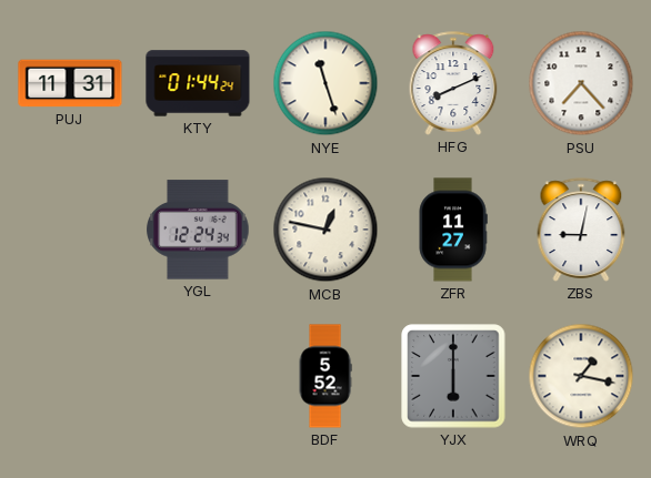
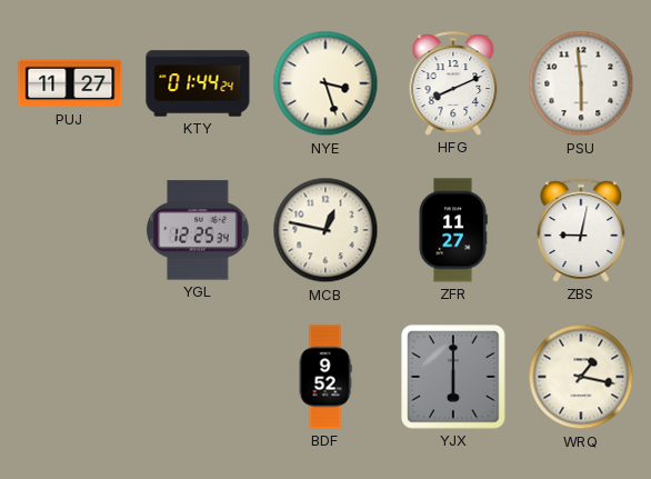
PUJ: 11:31 -> 11:27
NYE: 11:27 -> 3:27
PSU: 7:23 -> 5:59
YGL: 12:24 -> 12:25
BDF: 5:52 -> 9:52
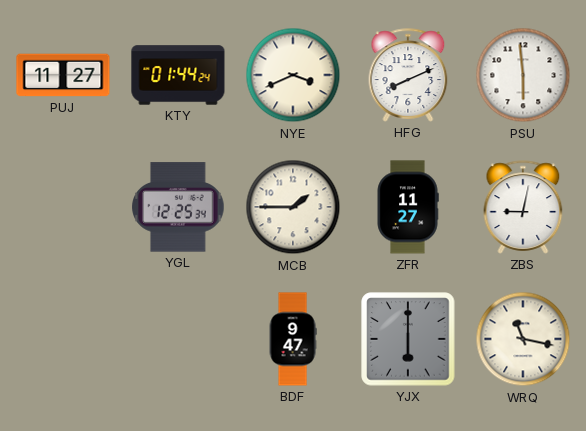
NYE: 3:27 -> 3:41
MCB: 12:47 -> 1:45
BDF: 9:52 -> 9:47
WRQ: 1:17 -> 11:17
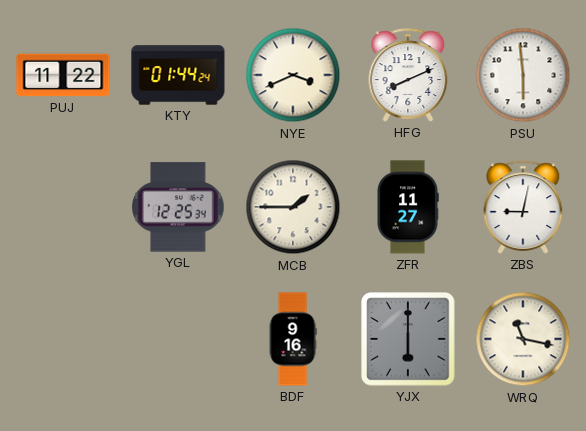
PUJ: 11:27 -> 11:22
BDF: 9:47 -> 9:16
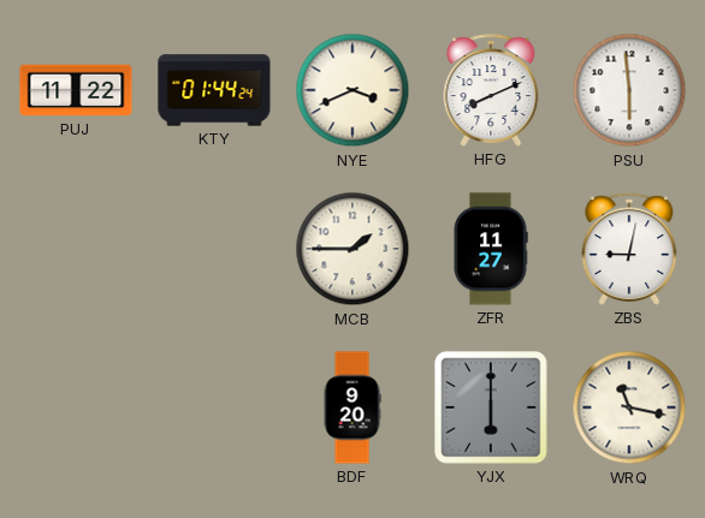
YGL: 12:25 -> none
BDF: 9:16 -> 9:20
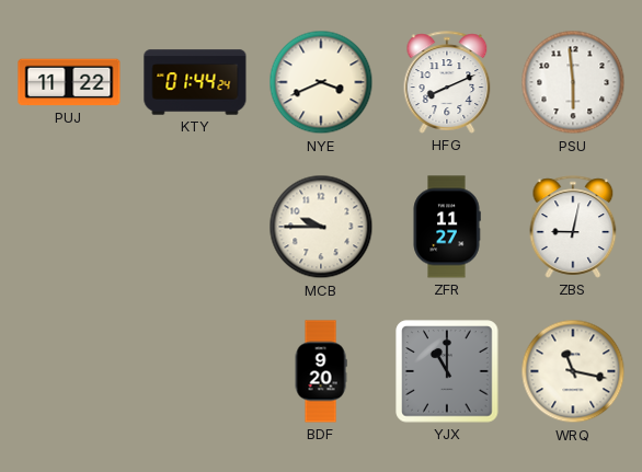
MCB: 1:45 -> 9:45
YJX: 6:00 -> 11:00
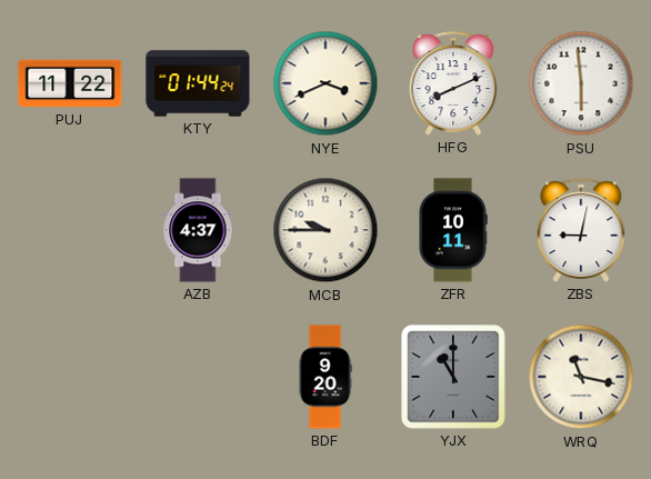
AZB: none -> 4:37
ZFR: 11:27 -> 10:11
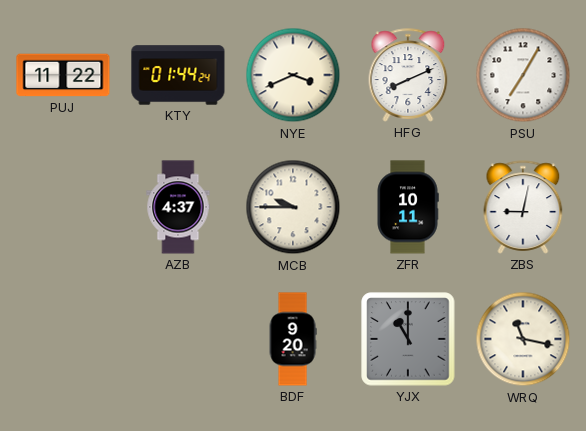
PSU: 5:59 -> 7:05
